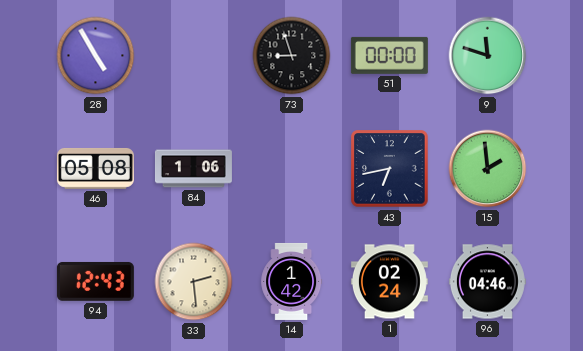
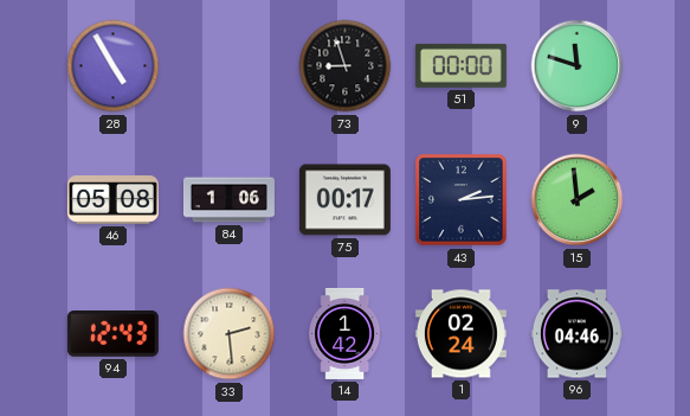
75: none -> 00:17
43: 6:43 -> 2:14
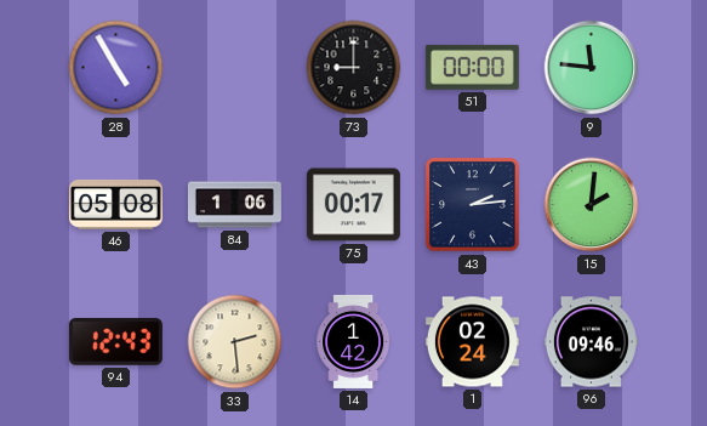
73: 8:57 -> 9:00
9: 11:48 -> 11:46
15: 1:59 -> 2:01
96: 04:46 -> 09:46
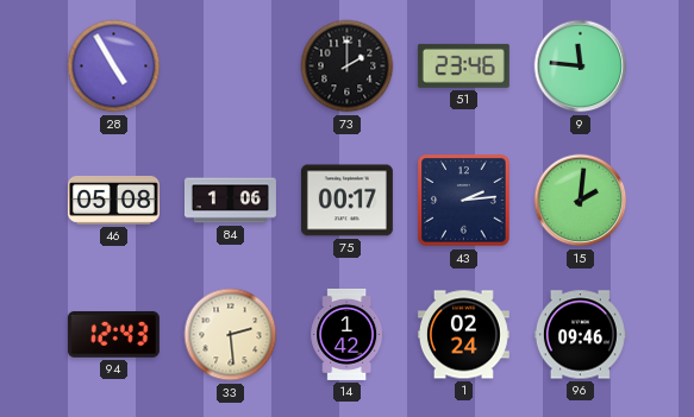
73: 9:00 -> 2:00
51: 00:00 -> 23:46
